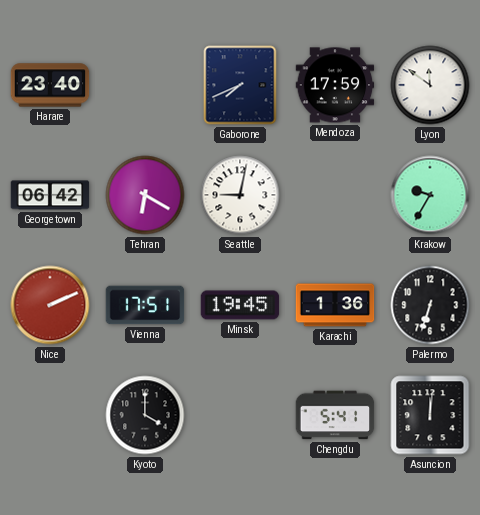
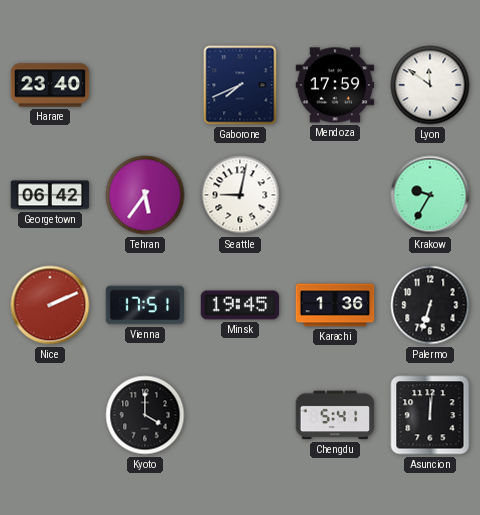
Tehran: 6:20 -> 5:36
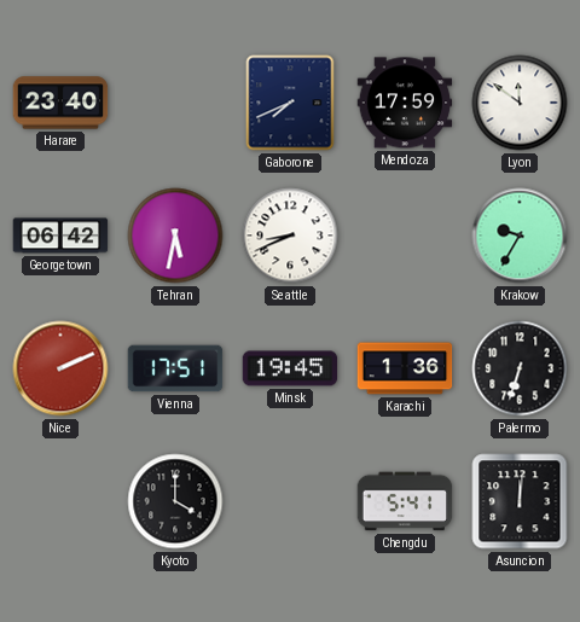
Tehran: 5:36 -> 5:32
Seattle: 9:02 -> 8:41
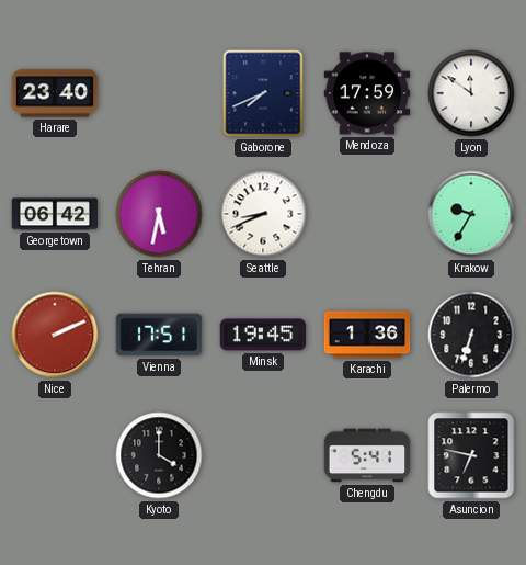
Asuncion: 12:01 -> 6:47
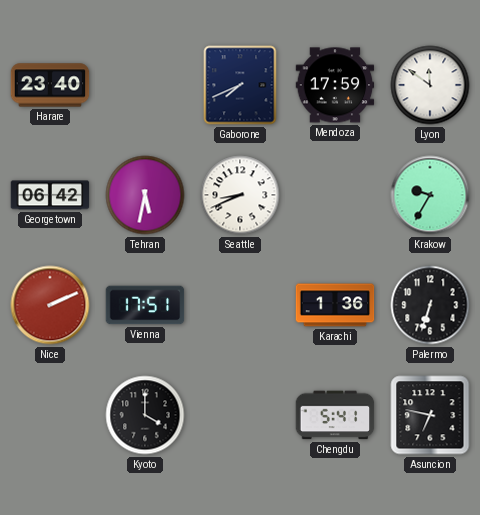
Minsk: 19:45 -> none
